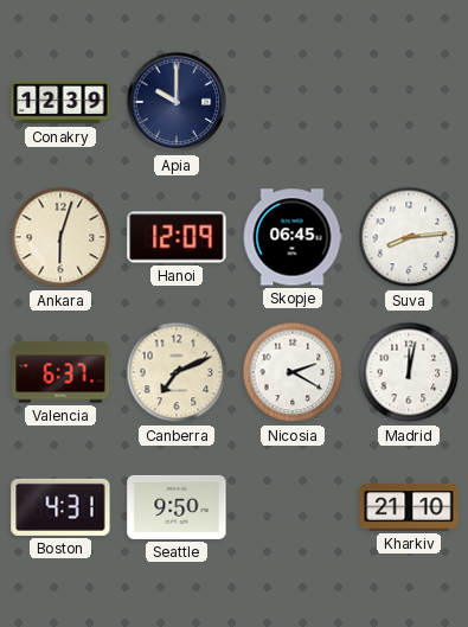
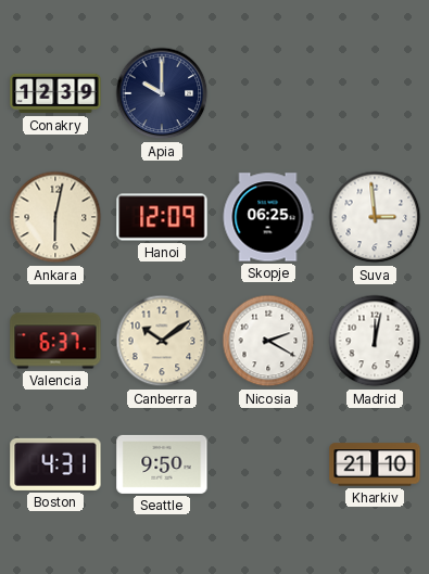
Ankara: 6:03 -> 6:02
Skopje: 06:45 -> 06:25
Suva: 8:14 -> 2:59
Canberra: 7:11 -> 10:09
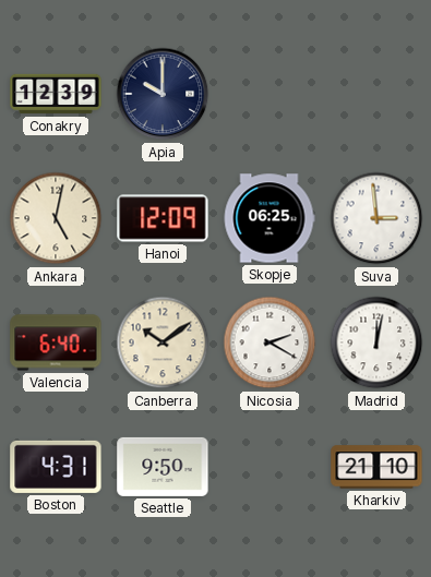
Ankara: 6:02 -> 5:02
Valencia: 6:37 -> 6:40
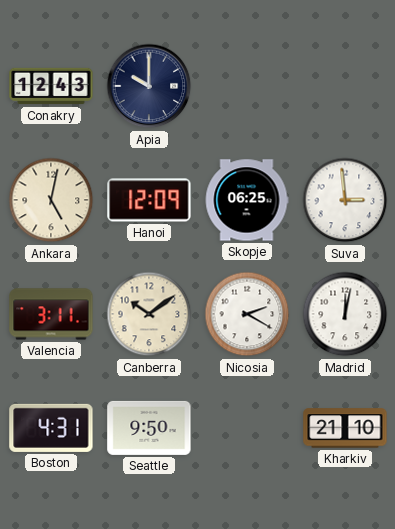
Conakry: 12:39 -> 12:43
Valencia: 6:40 -> 3:11
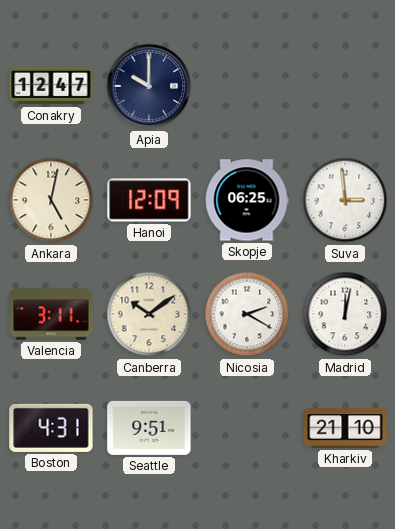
Conakry: 12:43 -> 12:47
Seattle: 9:50 -> 9:51
